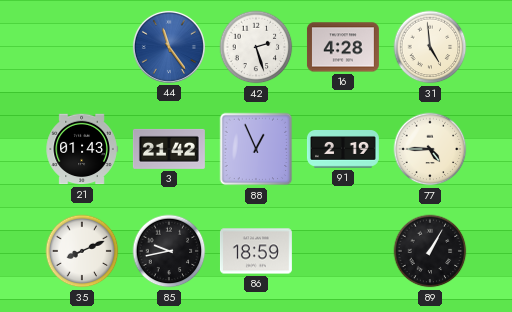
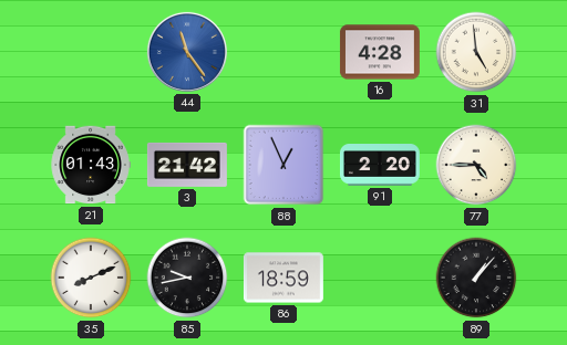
42: 2:27 -> none
91: 2:19 -> 2:20
89: 1:05 -> 1:07
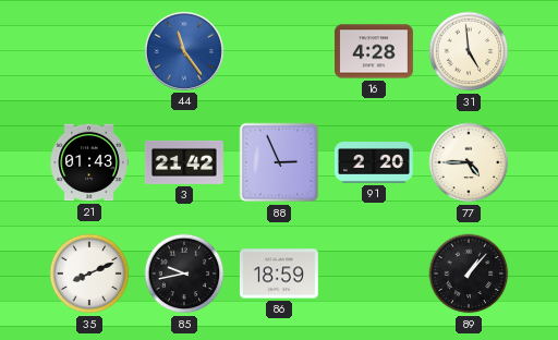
88: 12:56 -> 2:56
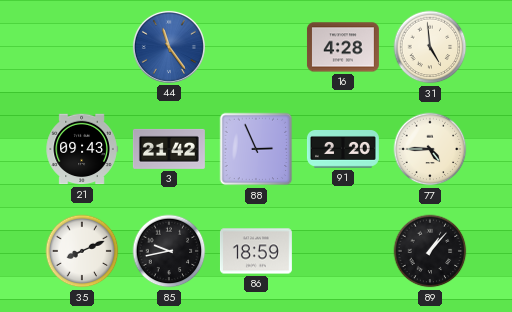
21: 01:43 -> 09:43
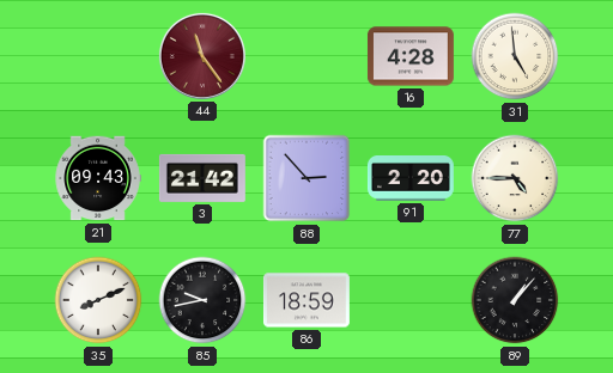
44 dial: blue -> burgundy
88: 2:56 -> 2:53
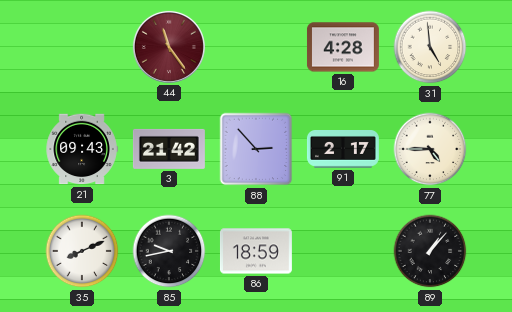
91: 2:20 -> 2:17
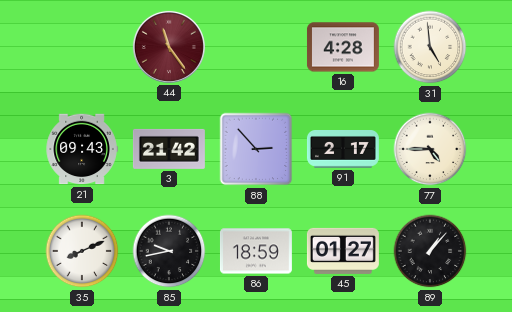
45: none -> 01:27
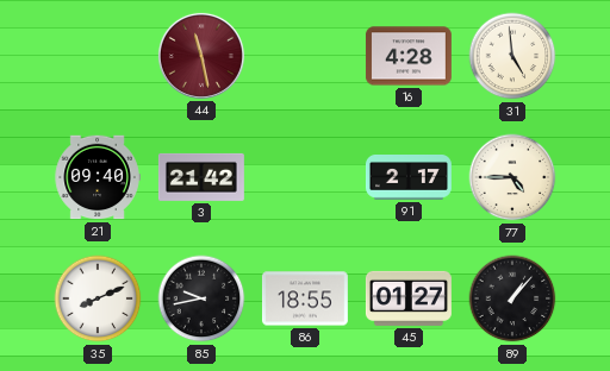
44: 11:24 -> 11:28
21: 09:43 -> 09:40
88: 2:53 -> none
86: 18:59 -> 18:55
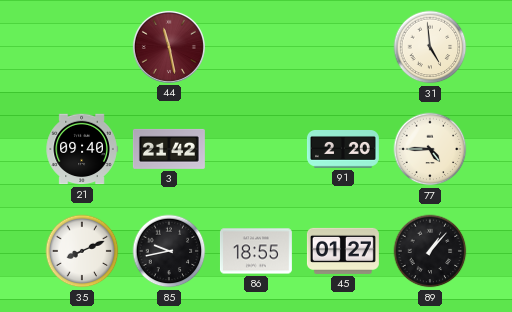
16: 4:28 -> none
91: 2:17 -> 2:20
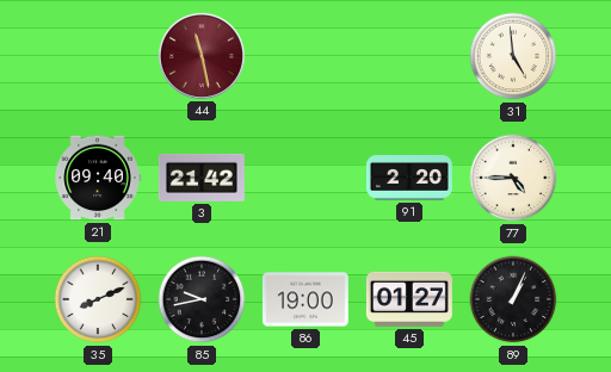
86: 18:55 -> 19:00
89: 1:07 -> 1:04
